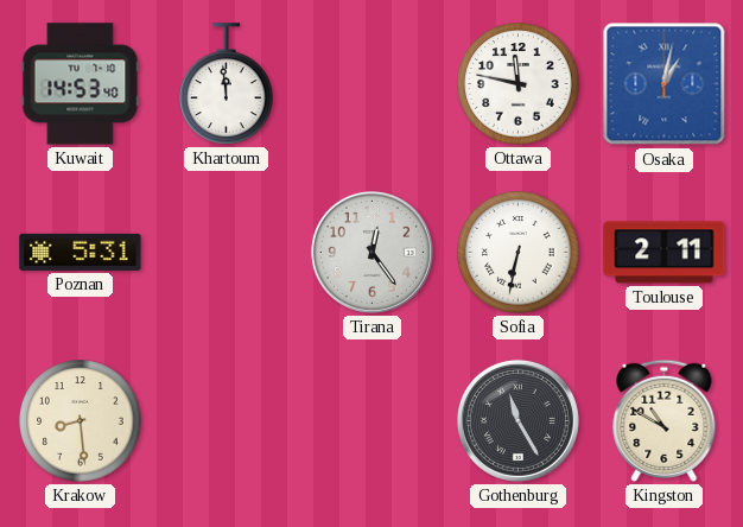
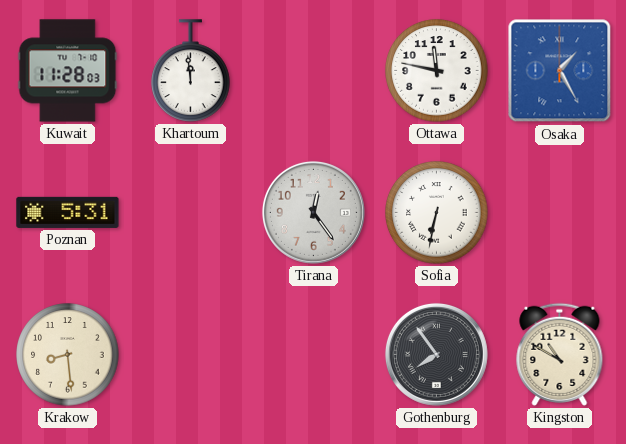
Kuwait: 14:53 -> 11:28
Osaka: 1:02 -> 1:25
Toulouse: 2:11 -> none
Gothenburg: 11:25 -> 7:54
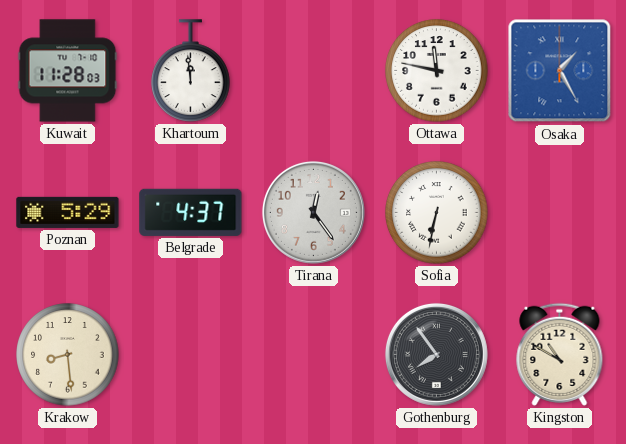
Poznan: 5:31 -> 5:29
Belgrade: none -> 4:37
